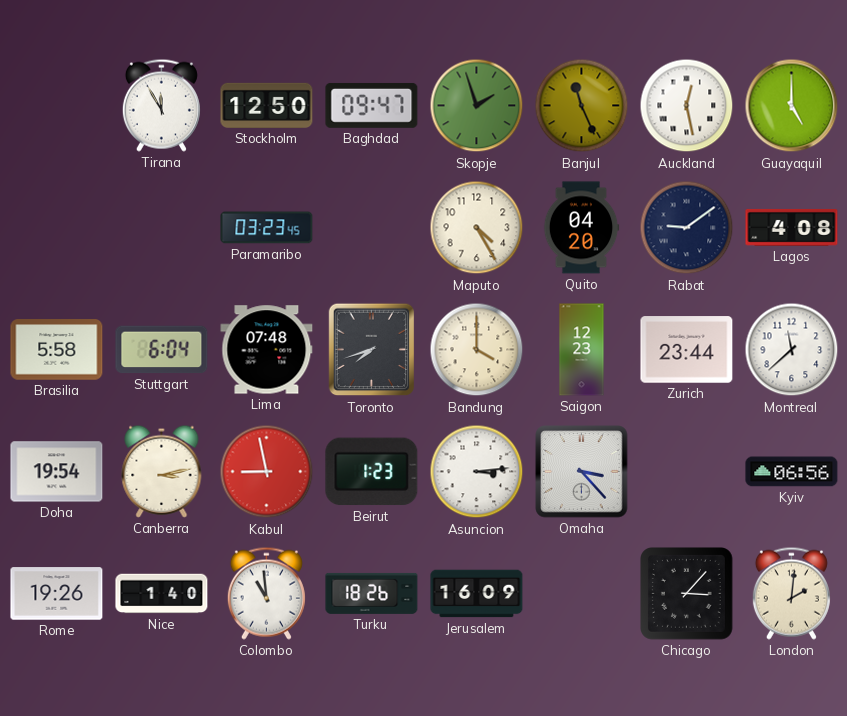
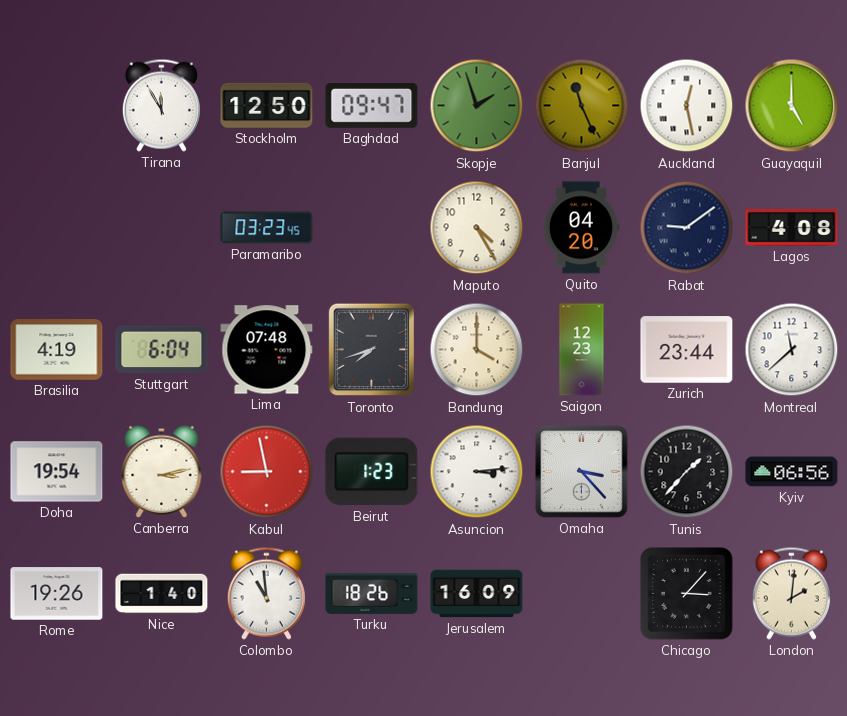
Brasilia: 5:58 -> 4:19
Tunis: none -> 1:37
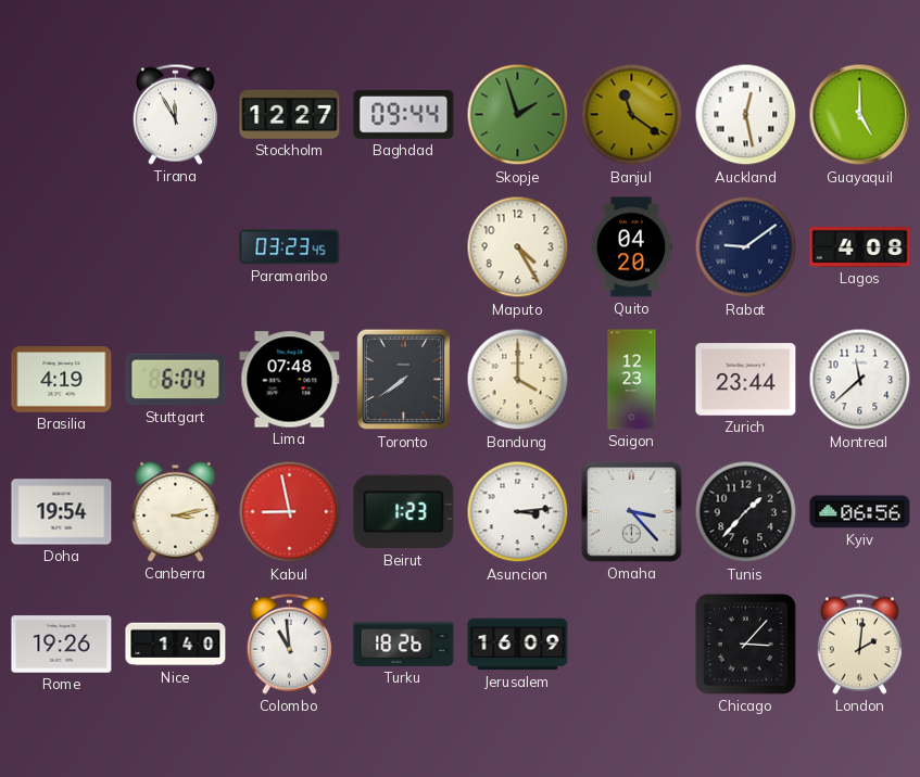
Stockholm: 12:50 -> 12:27
Baghdad: 09:47 -> 09:44
Banjul: 11:26 -> 11:21
Toronto: 7:42 -> 7:39
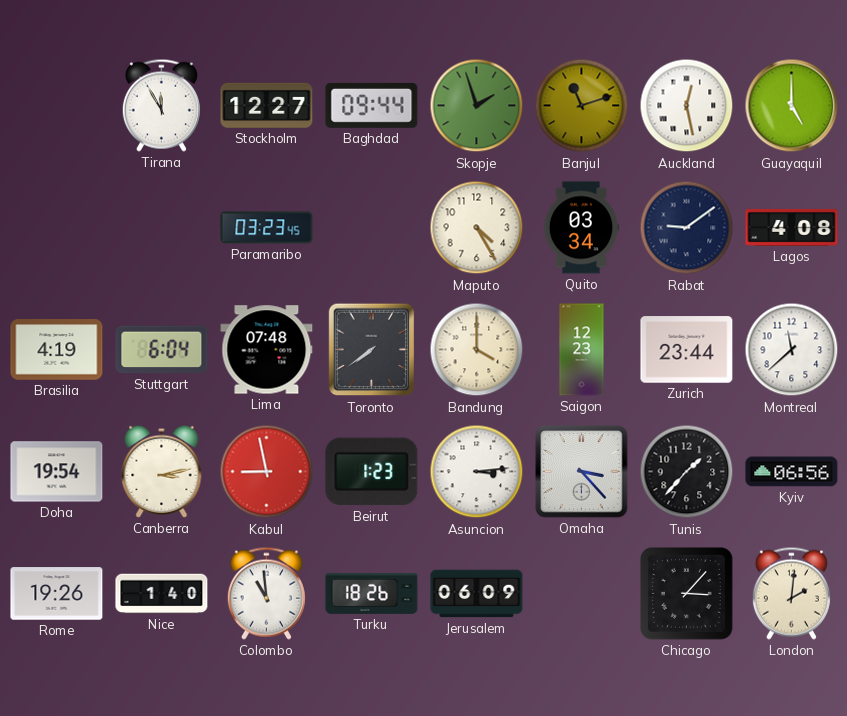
Banjul: 11:21 -> 11:12
Quito: 04:20 -> 03:34
Jerusalem: 16:09 -> 06:09
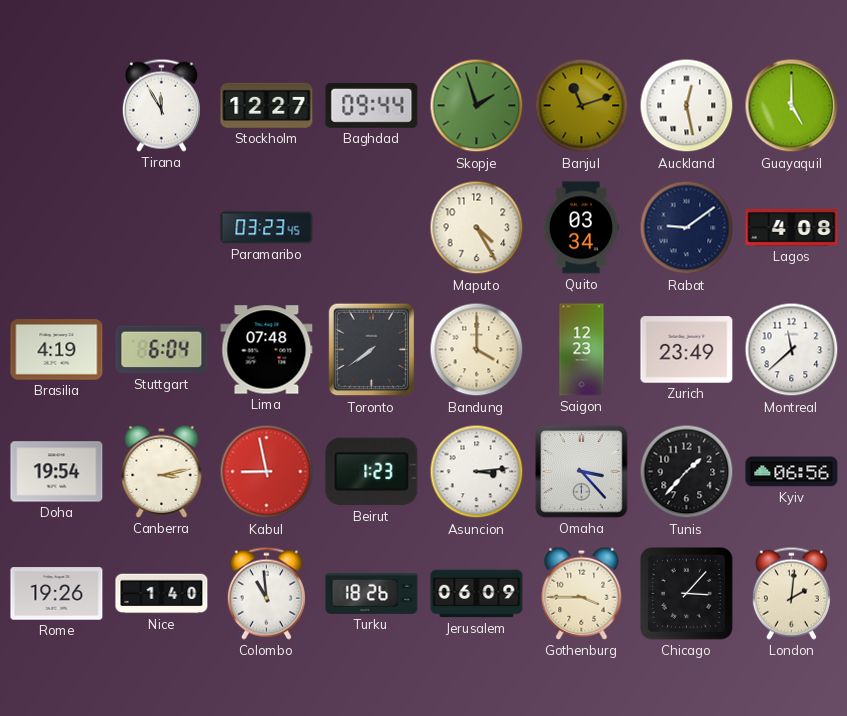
Zurich: 23:44 -> 23:49
Gothenburg: none -> 3:45
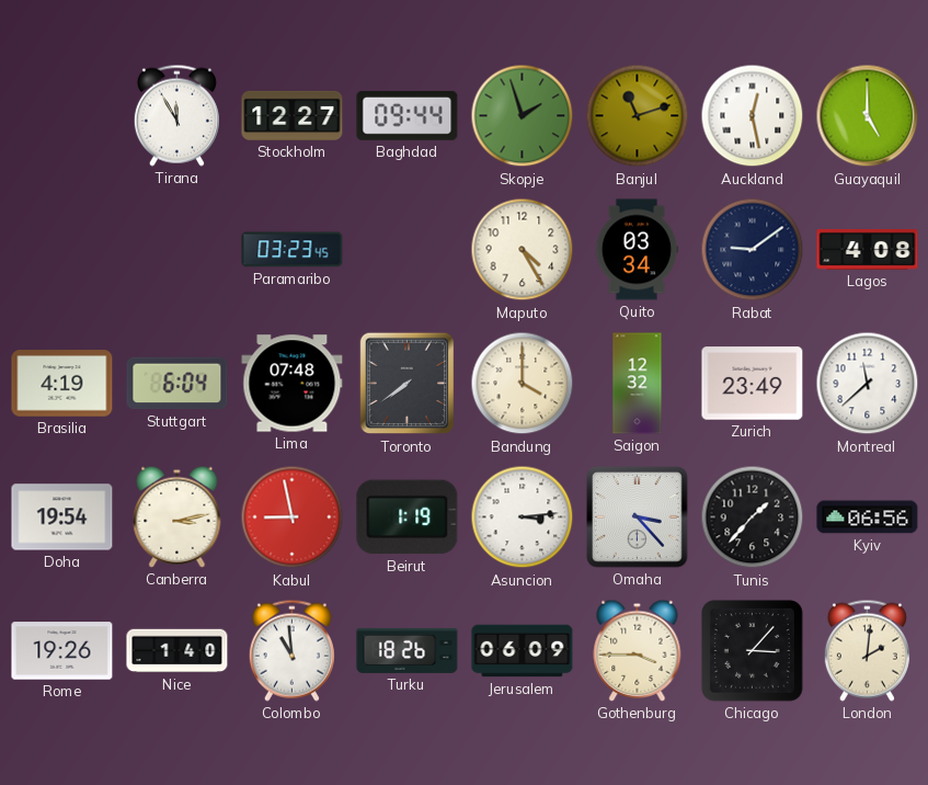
Saigon: 12:23 -> 12:32
Beirut: 1:23 -> 1:19
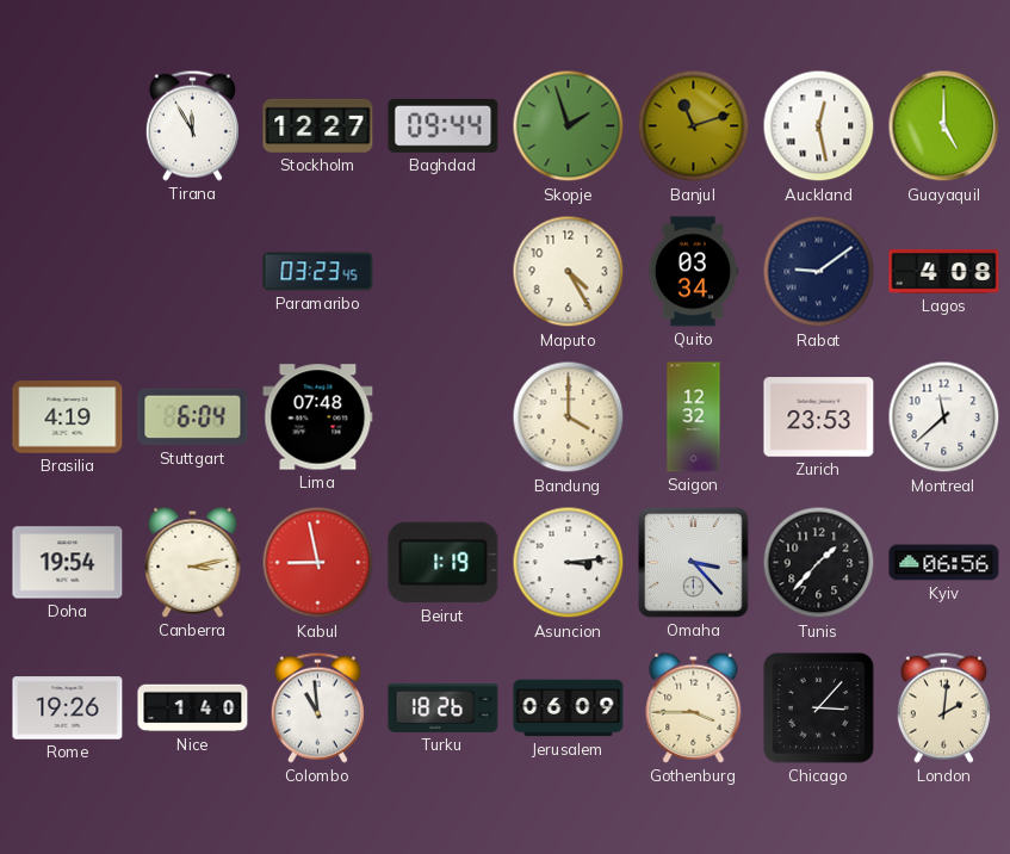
Toronto: 7:39 -> none
Zurich: 23:49 -> 23:53
